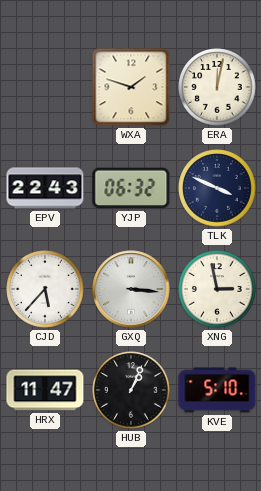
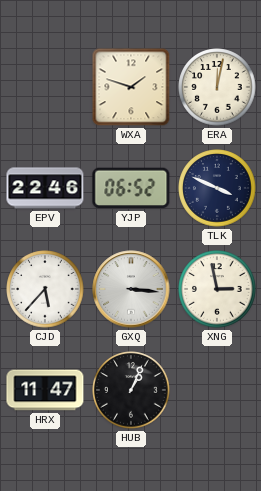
EPV: 22:43 -> 22:46
YJP: 06:32 -> 06:52
KVE: 5:10 -> none
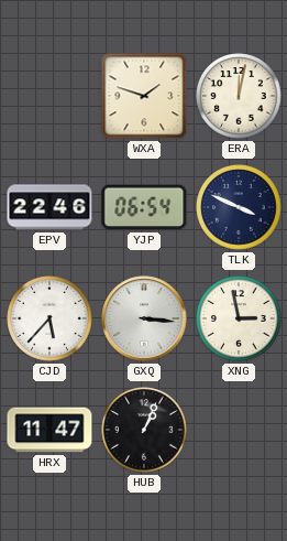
YJP: 06:52 -> 06:54
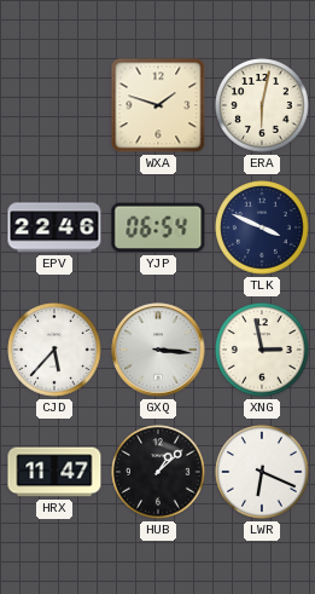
ERA: 12:02 -> 6:02
HUB: 1:04 -> 1:08
LWR: none -> 6:19
